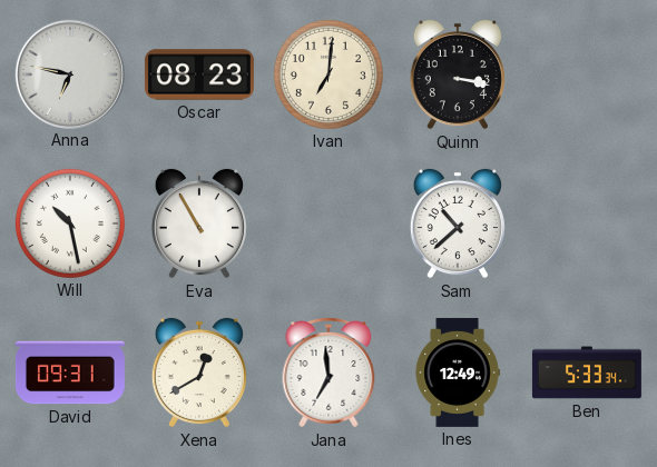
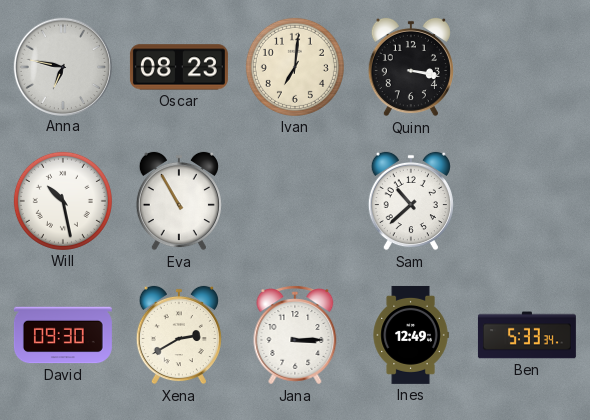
David: 09:31 -> 09:30
Xena: 12:40 -> 2:40
Jana: 6:59 -> 3:15
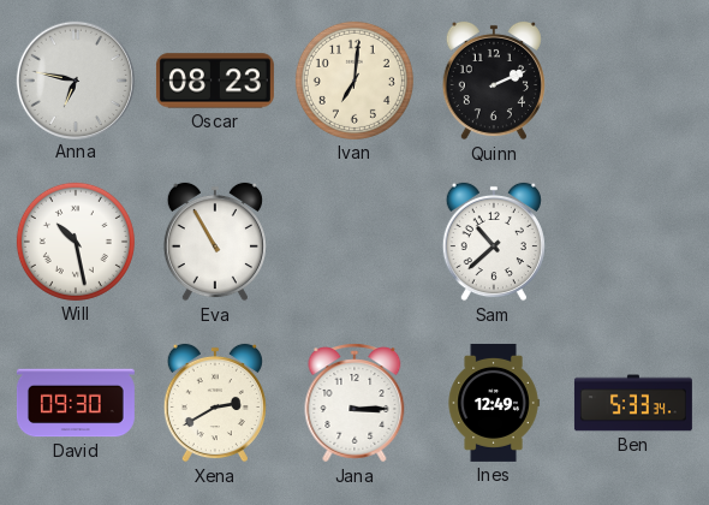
Quinn: 3:17 -> 2:11
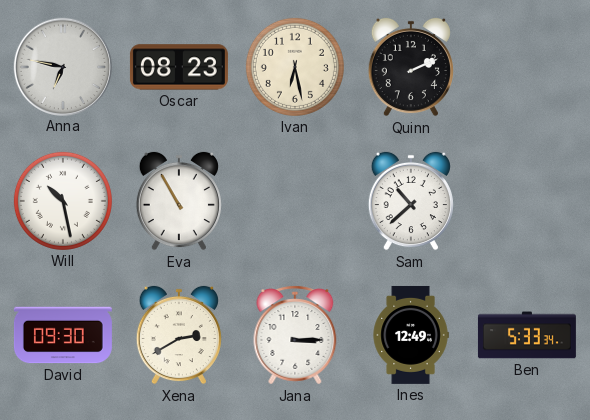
Ivan: 7:01 -> 6:28
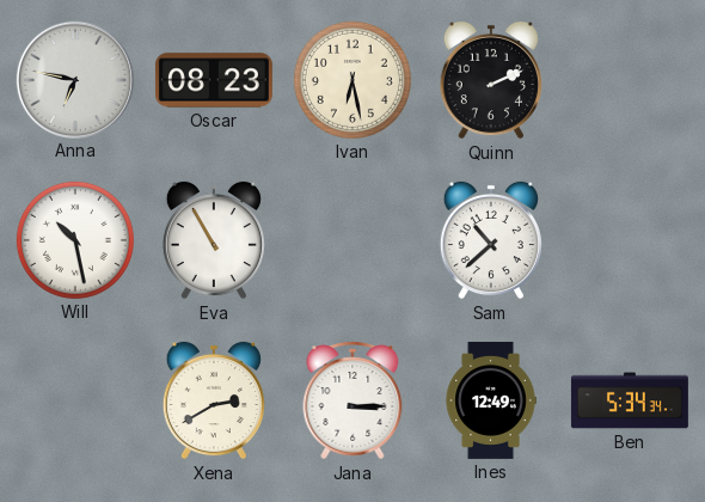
David: 09:30 -> none
Ben: 5:33 -> 5:34
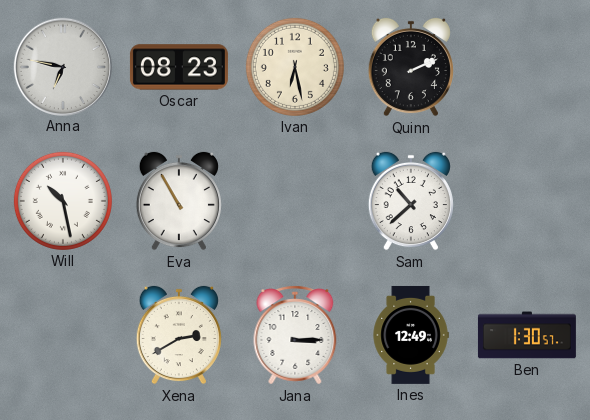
Ben: 5:34 -> 1:30
